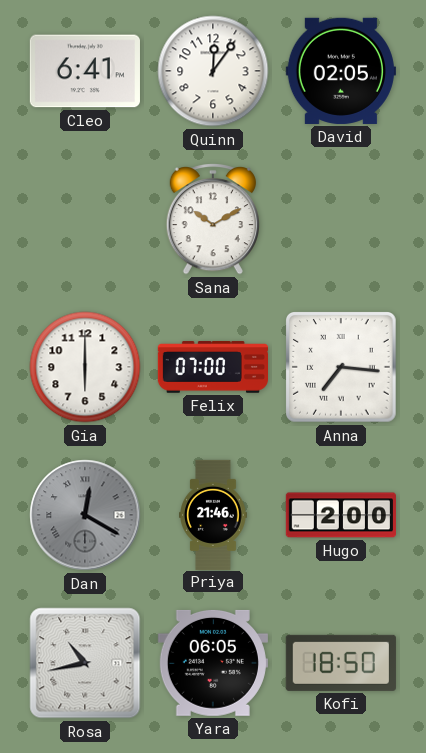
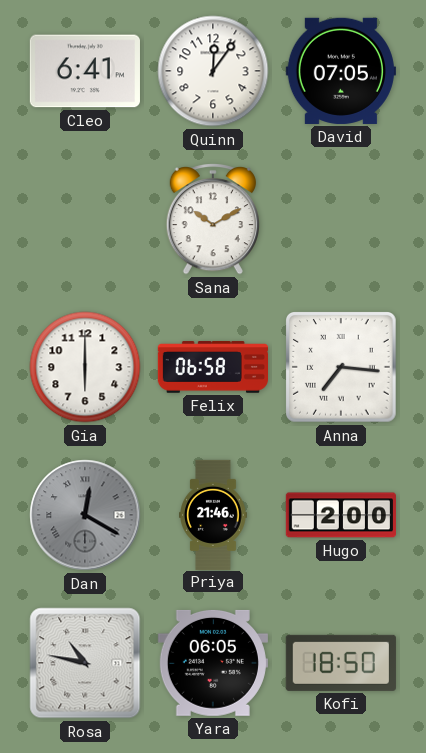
David: 02:05 -> 07:05
Felix: 07:00 -> 06:58
Rosa: 10:43 -> 10:47
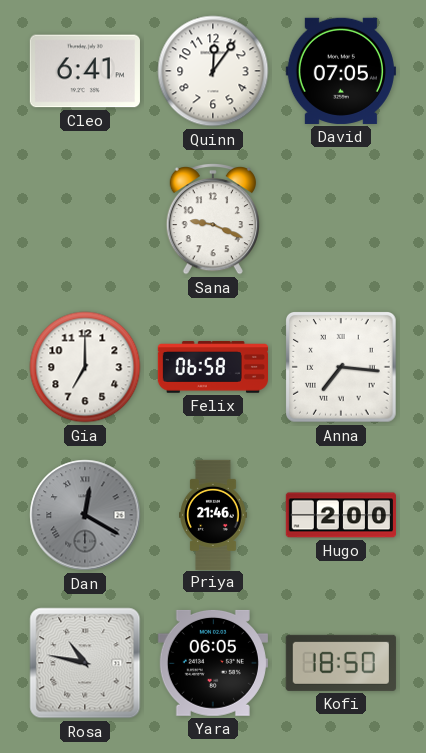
Sana: 10:10 -> 9:19
Gia: 6:00 -> 7:00
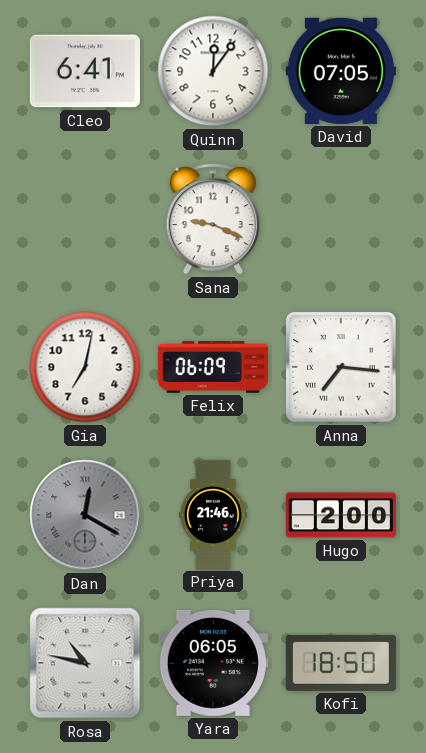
Gia: 7:00 -> 7:02
Felix: 06:58 -> 06:09
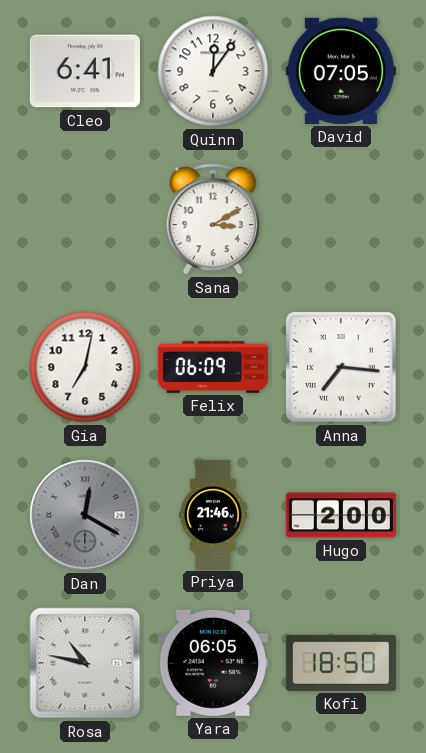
Sana: 9:19 -> 3:10
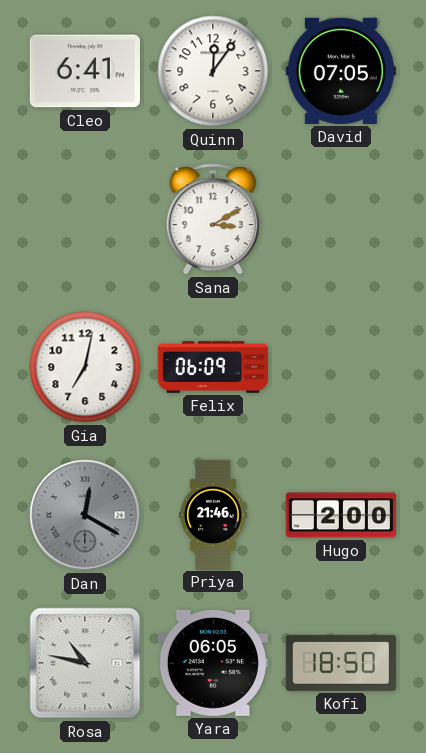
Anna: 7:16 -> none
